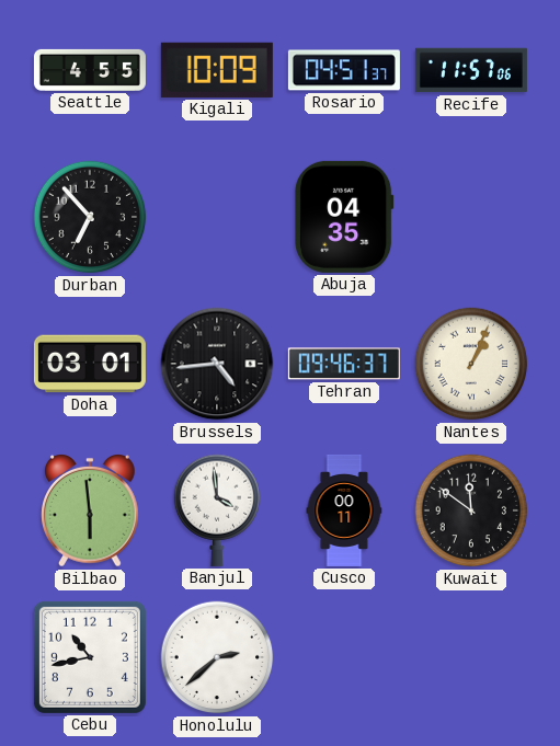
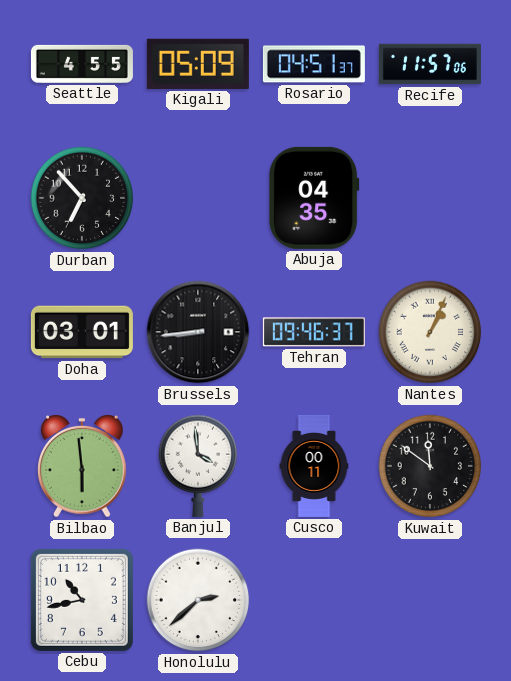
Kigali: 10:09 -> 05:09
Brussels: 4:44 -> 8:44
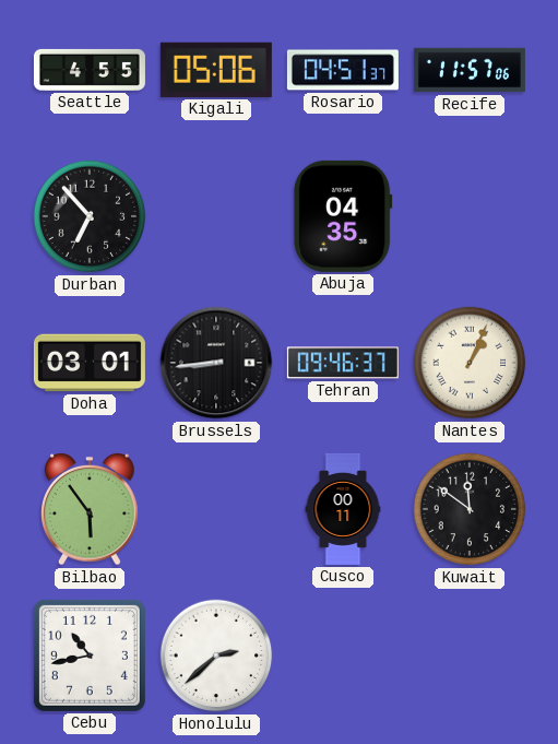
Kigali: 05:09 -> 05:06
Bilbao: 5:59 -> 5:54
Banjul: 3:59 -> none
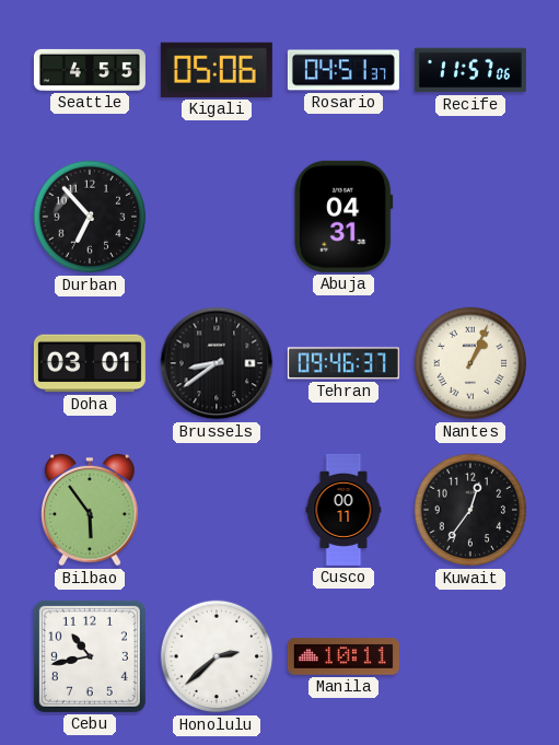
Abuja: 04:35 -> 04:31
Brussels: 8:44 -> 8:39
Kuwait: 11:51 -> 12:36
Manila: none -> 10:11
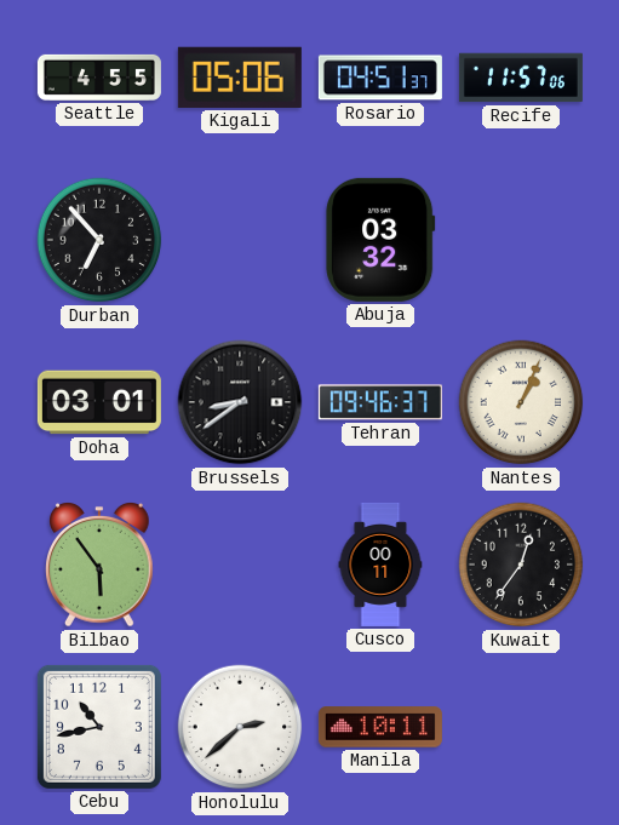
Abuja: 04:31 -> 03:32
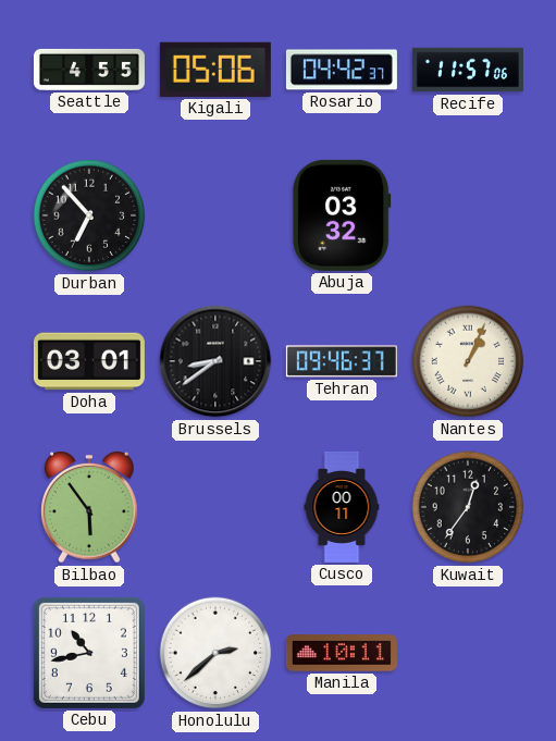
Rosario: 04:51 -> 04:42
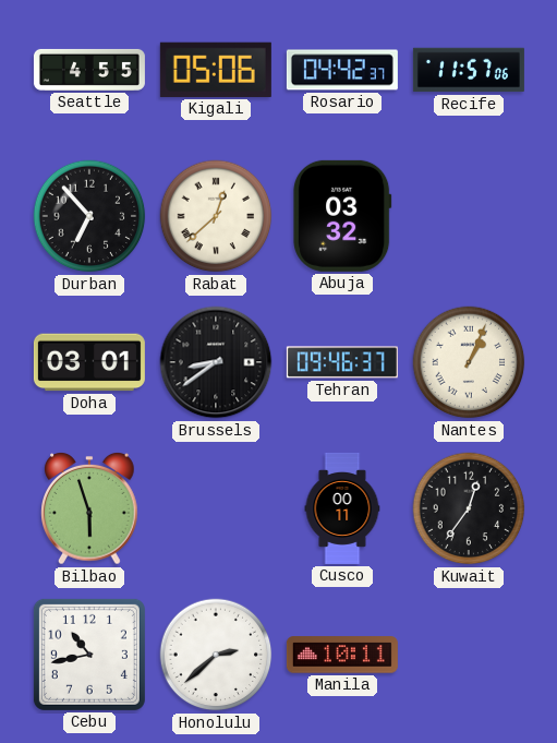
Rabat: none -> 12:38
Bilbao: 5:54 -> 5:57
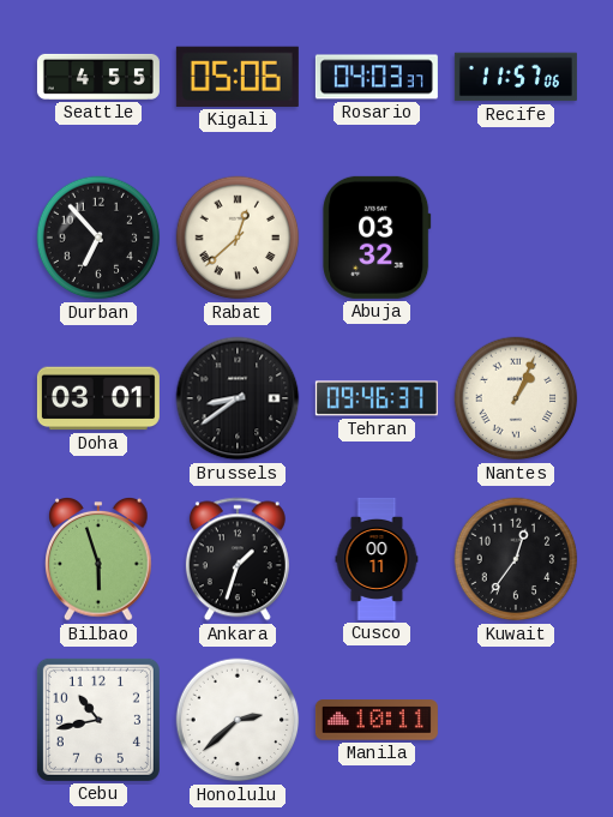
Rosario: 04:42 -> 04:03
Ankara: none -> 1:33
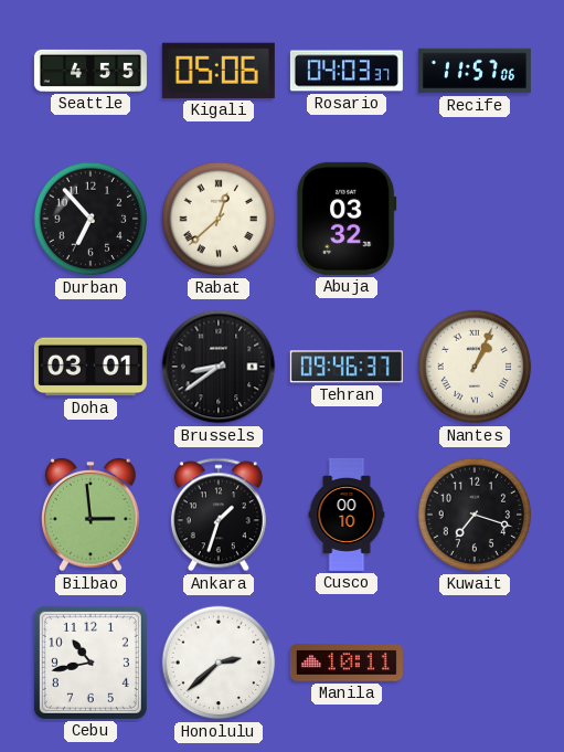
Bilbao: 5:57 -> 2:59
Cusco: 00:11 -> 00:10
Kuwait: 12:36 -> 7:18
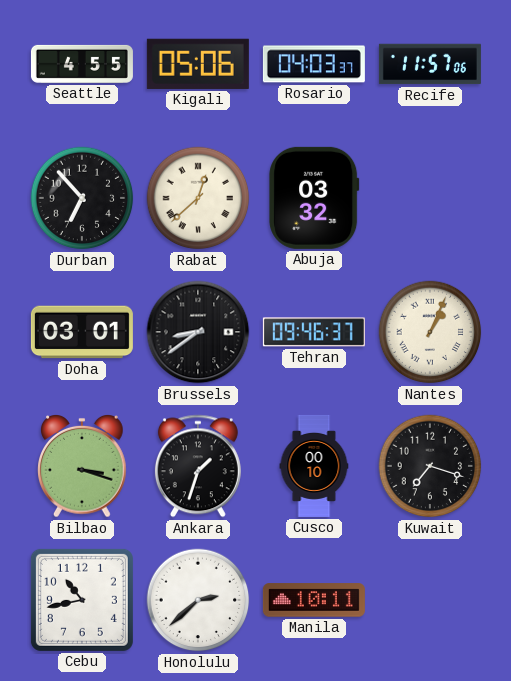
Bilbao: 2:59 -> 3:18
